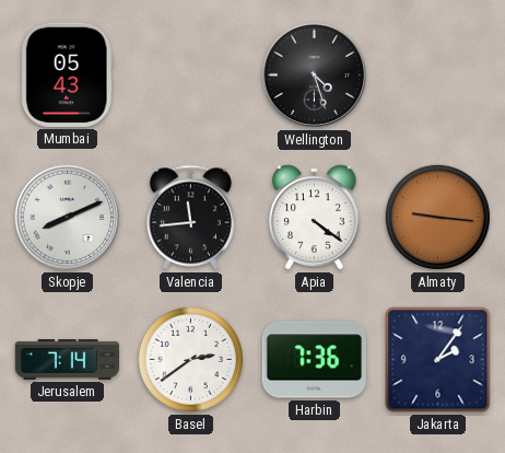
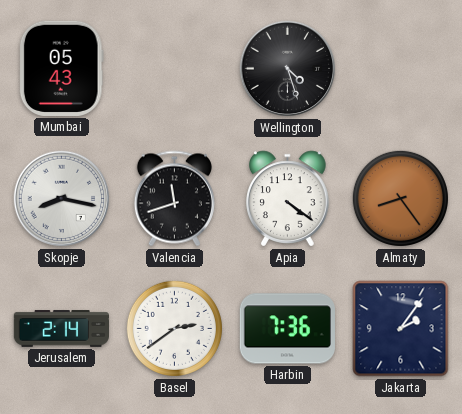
Skopje: 8:11 -> 8:17
Valencia: 11:44 -> 11:42
Almaty: 9:16 -> 8:24
Jerusalem: 7:14 -> 2:14
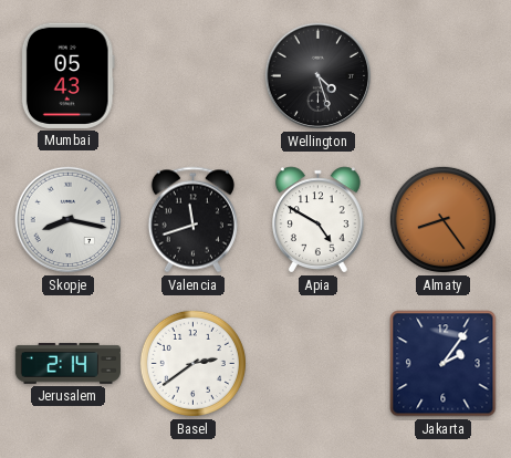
Apia: 4:21 -> 4:50
Harbin: 7:36 -> none
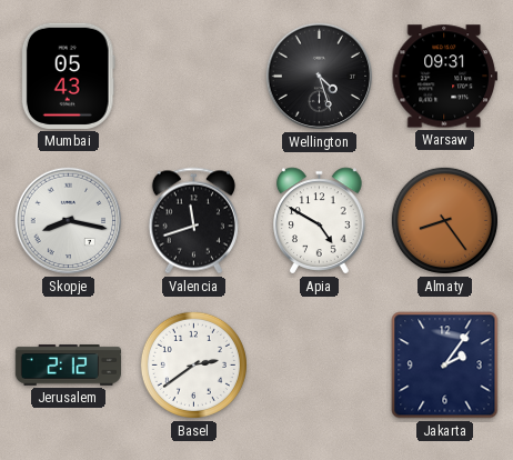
Warsaw: none -> 09:31
Jerusalem: 2:14 -> 2:12
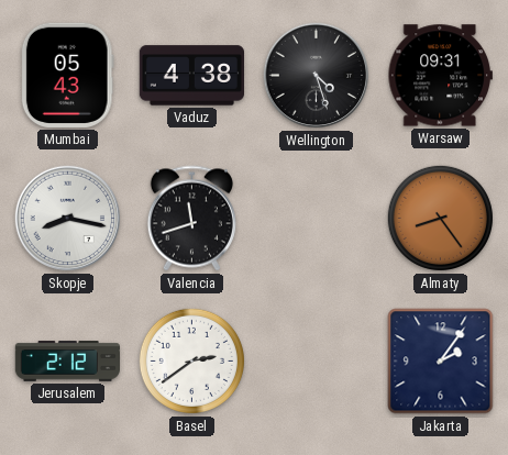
Vaduz: none -> 4:38
Apia: 4:50 -> none
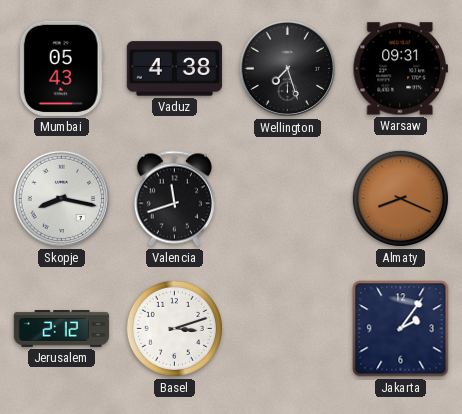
Wellington: 4:27 -> 7:27
Almaty: 8:24 -> 8:19
Basel: 2:39 -> 3:12
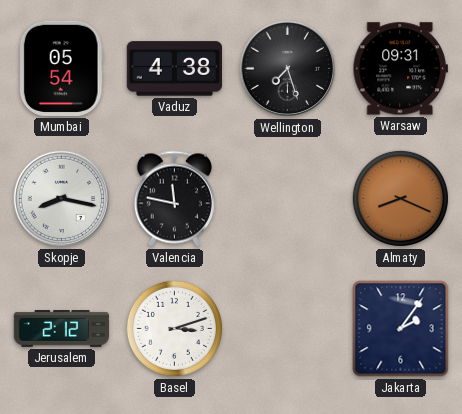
Mumbai: 05:43 -> 05:54
Valencia: 11:42 -> 11:47
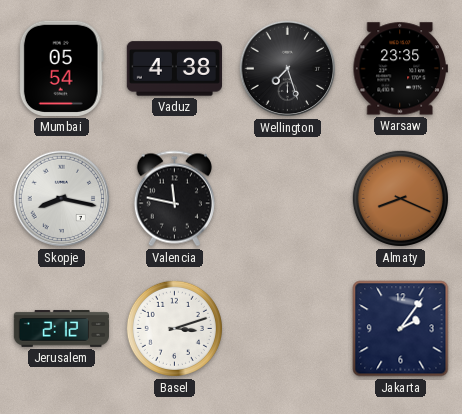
Warsaw: 09:31 -> 23:35
